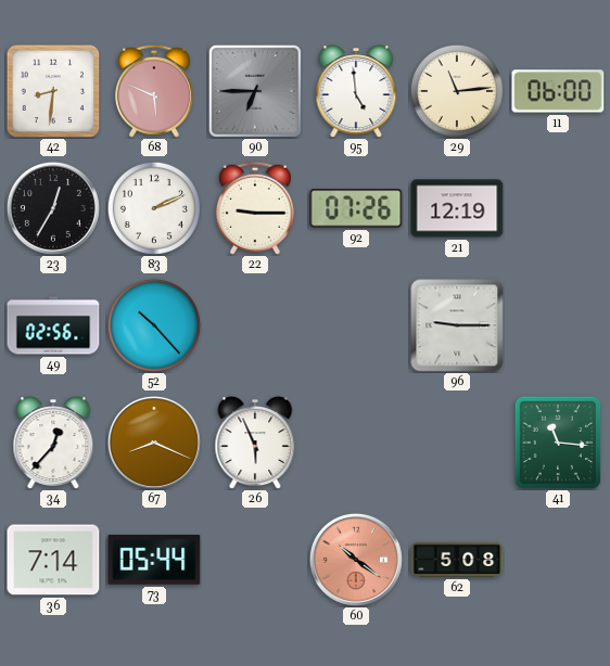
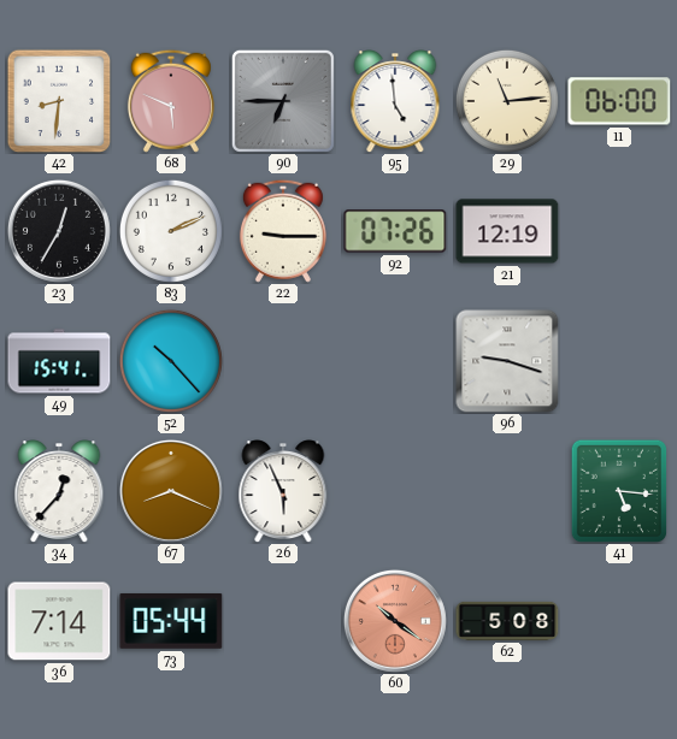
49: 02:56 -> 15:41
96: 9:15 -> 9:18
41: 11:16 -> 5:16
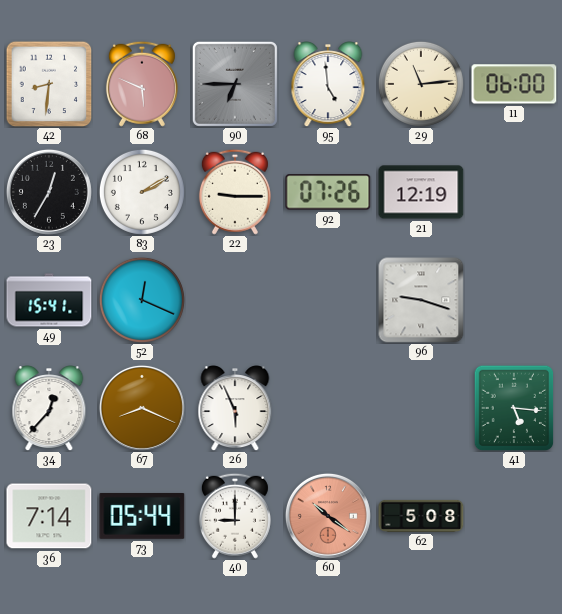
83: 2:11 -> 2:10
52: 10:23 -> 12:19
40: none -> 9:00
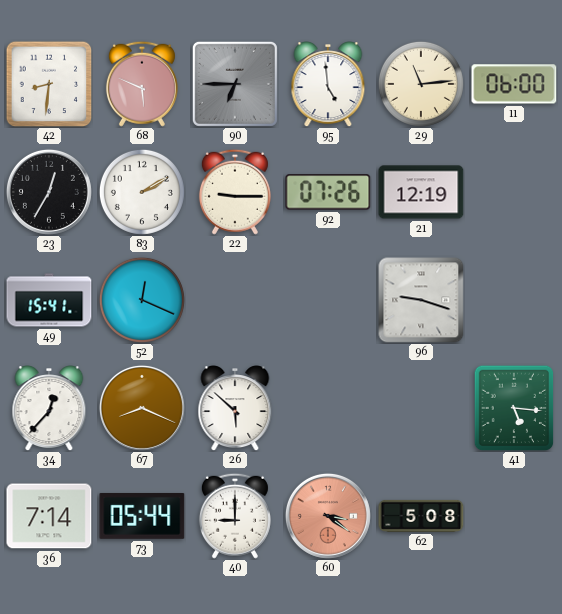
26: 5:56 -> 5:52
60: 10:21 -> 3:21
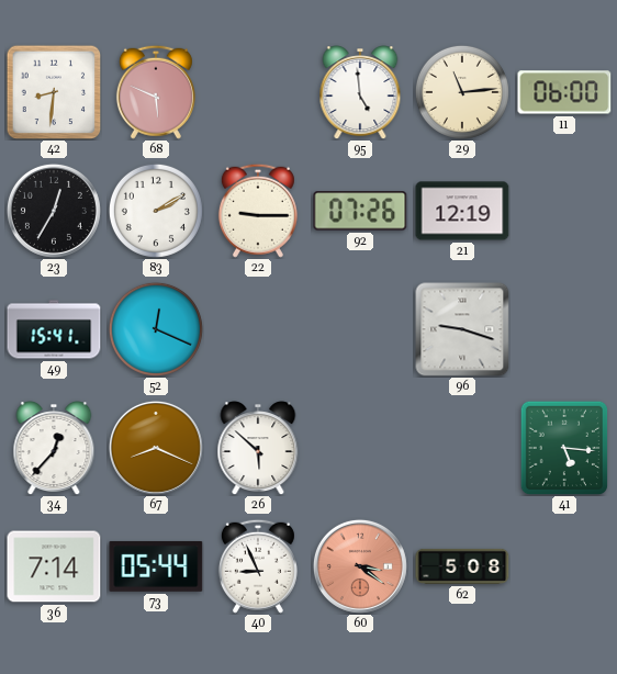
90: 6:45 -> none
40: 9:00 -> 8:56
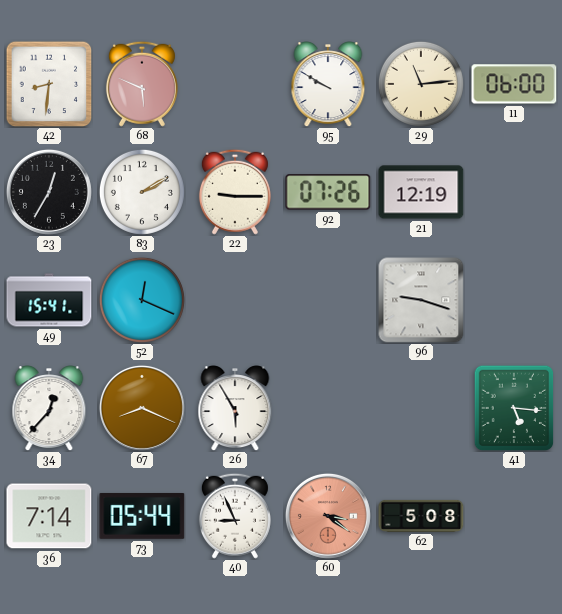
95: 4:59 -> 9:50
26: 5:52 -> 5:55
